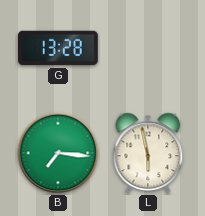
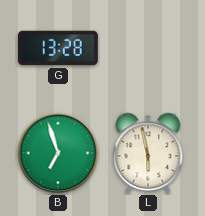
B: 7:16 -> 6:57
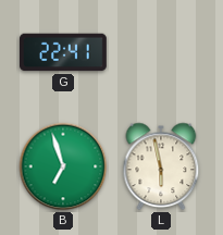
G: 13:28 -> 22:41
